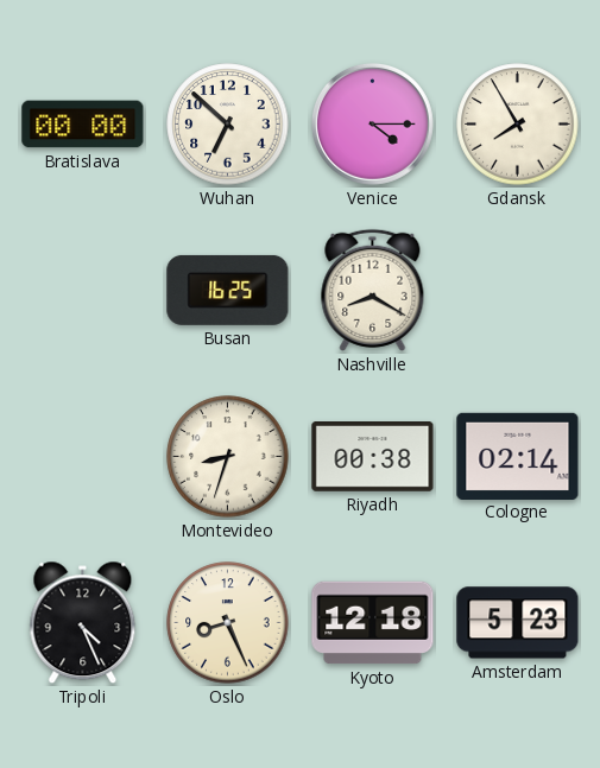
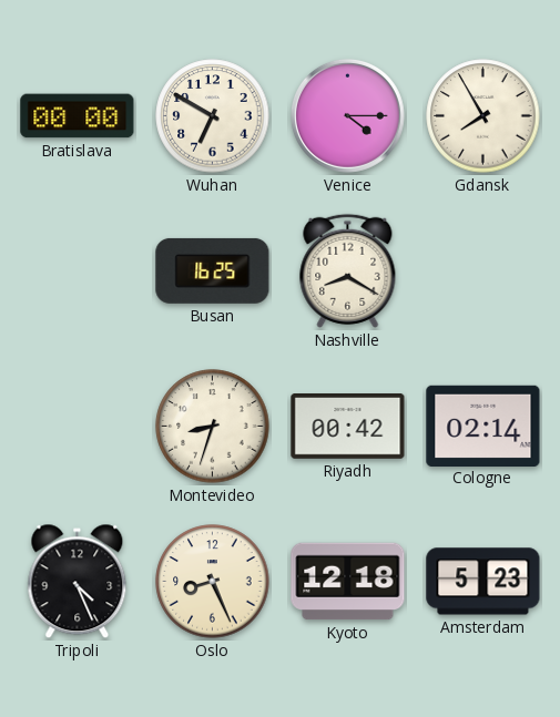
Wuhan: 6:52 -> 6:50
Riyadh: 00:38 -> 00:42
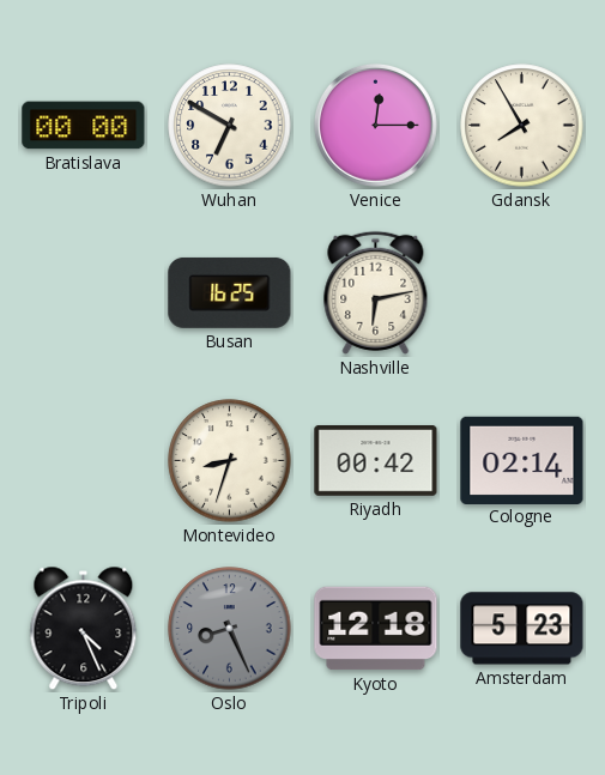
Venice: 4:15 -> 12:15
Nashville: 8:20 -> 6:13
Oslo dial: cream -> grey
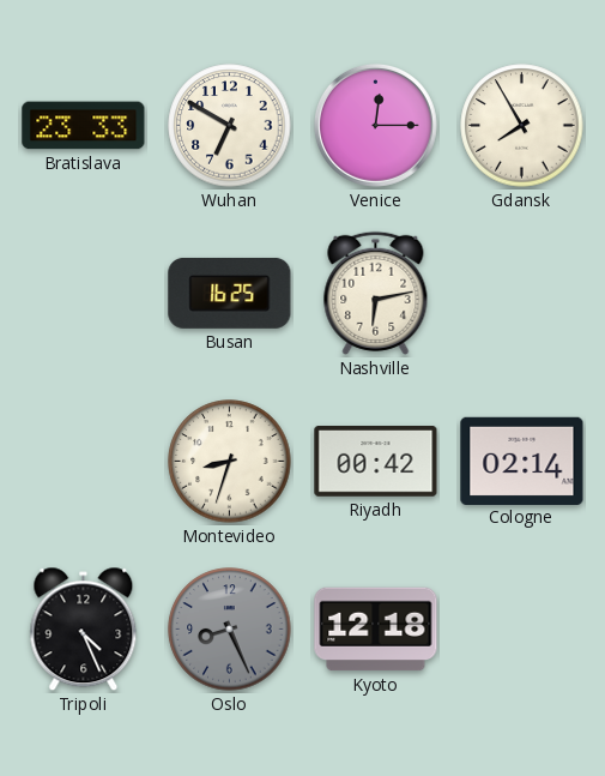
Bratislava: 00:00 -> 23:33
Amsterdam: 5:23 -> none
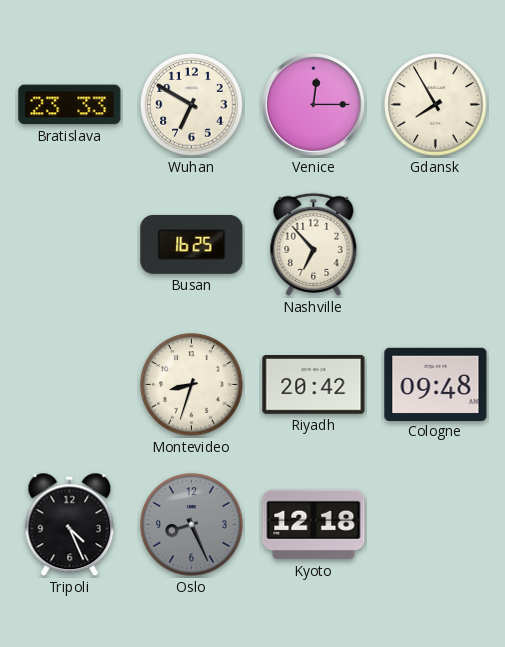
Nashville: 6:13 -> 6:53
Riyadh: 00:42 -> 20:42
Cologne: 02:14 -> 09:48
